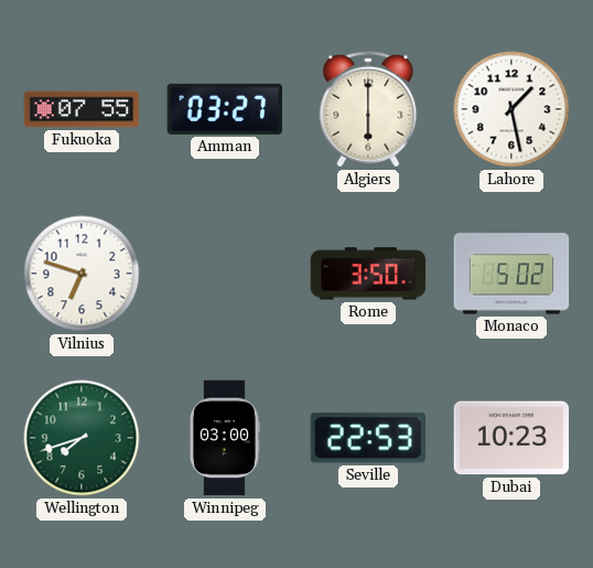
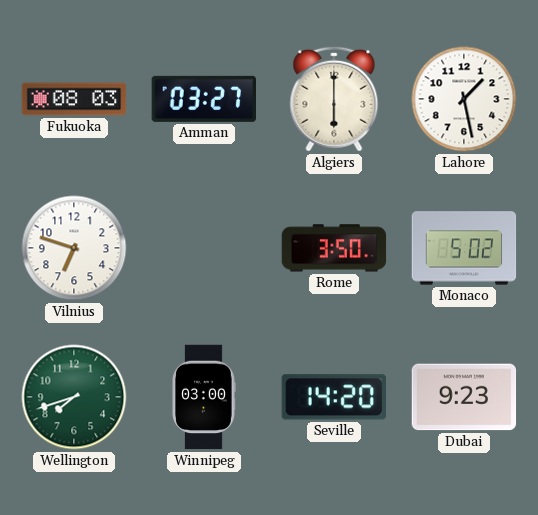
Fukuoka: 07:55 -> 08:03
Seville: 22:53 -> 14:20
Dubai: 10:23 -> 9:23
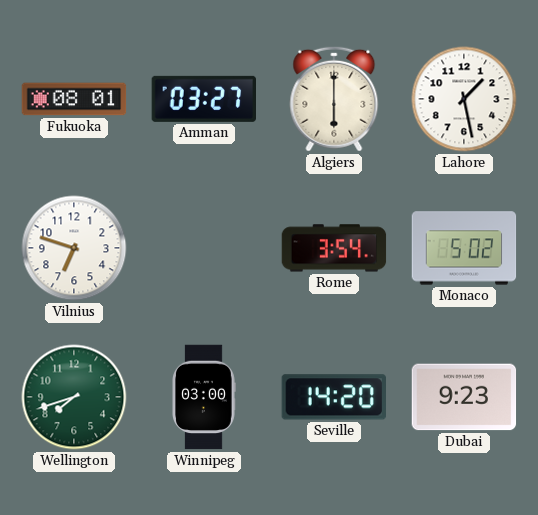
Fukuoka: 08:03 -> 08:01
Rome: 3:50 -> 3:54
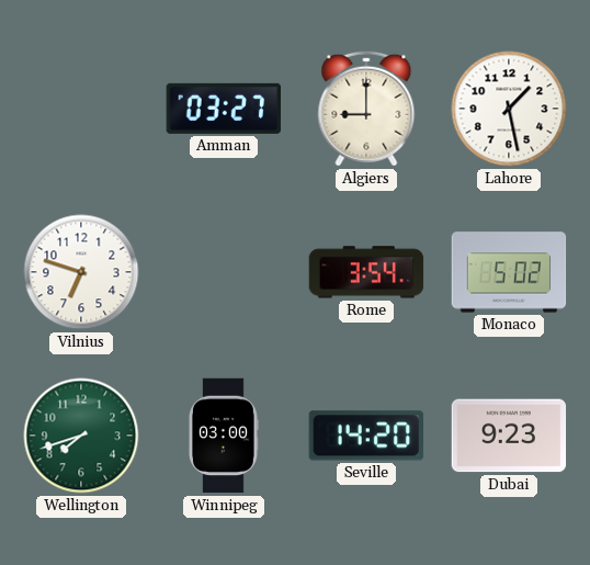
Fukuoka: 08:01 -> none
Algiers: 6:00 -> 9:00
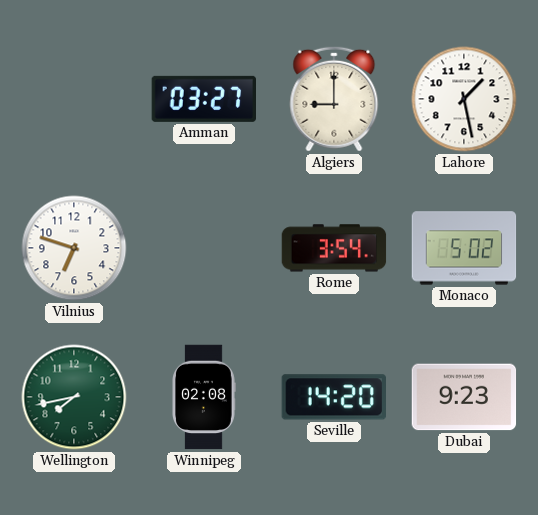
Wellington: 7:42 -> 7:43
Winnipeg: 03:00 -> 02:08
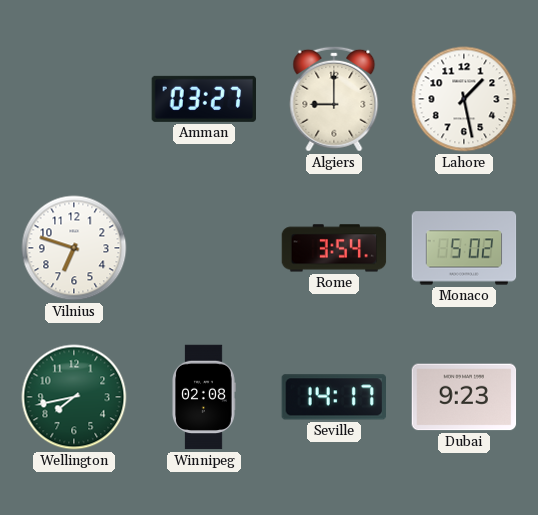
Seville: 14:20 -> 14:17
